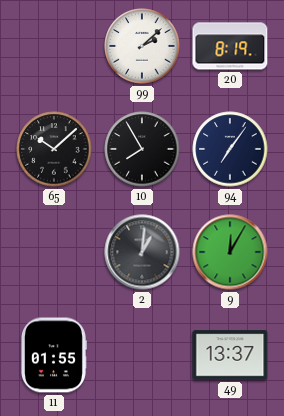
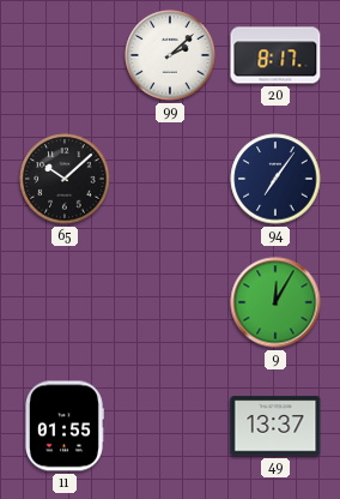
20: 8:19 -> 8:17
10: 7:55 -> none
2: 1:01 -> none
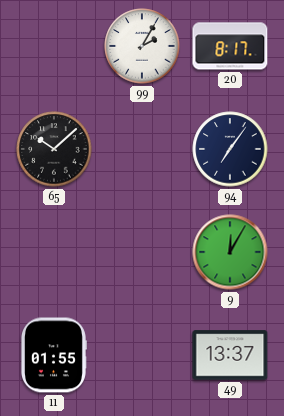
99: 2:08 -> 2:05
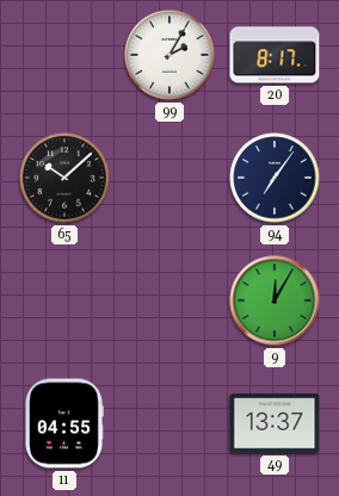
11: 01:55 -> 04:55
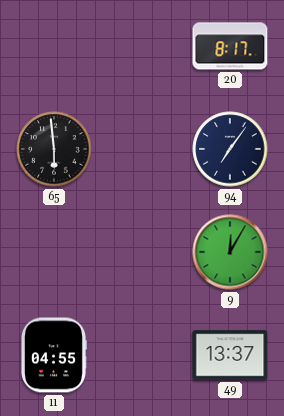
99: 2:05 -> none
65: 10:08 -> 5:59
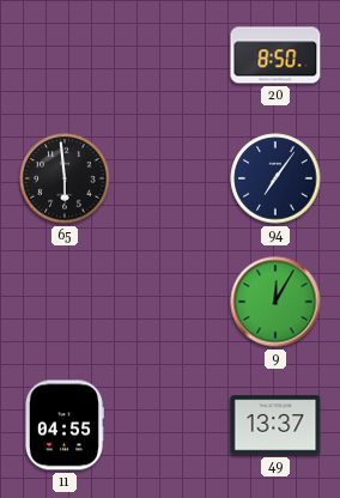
20: 8:17 -> 8:50
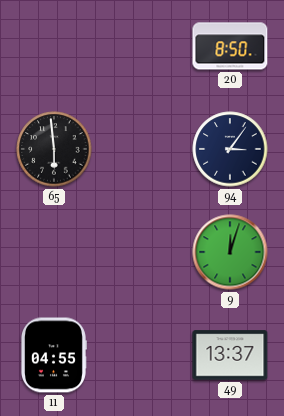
94: 7:06 -> 3:06
9: 12:05 -> 12:03
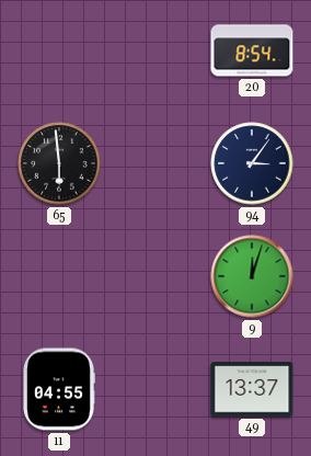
20: 8:50 -> 8:54
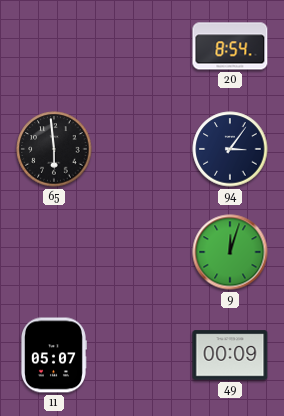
11: 04:55 -> 05:07
49: 13:37 -> 00:09
